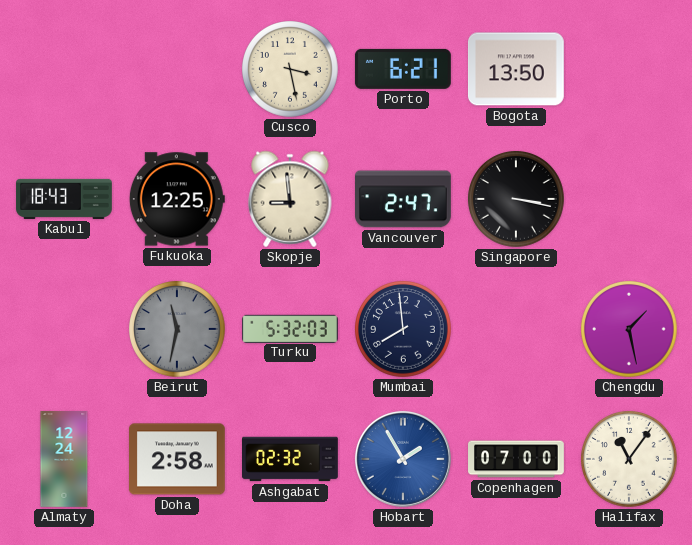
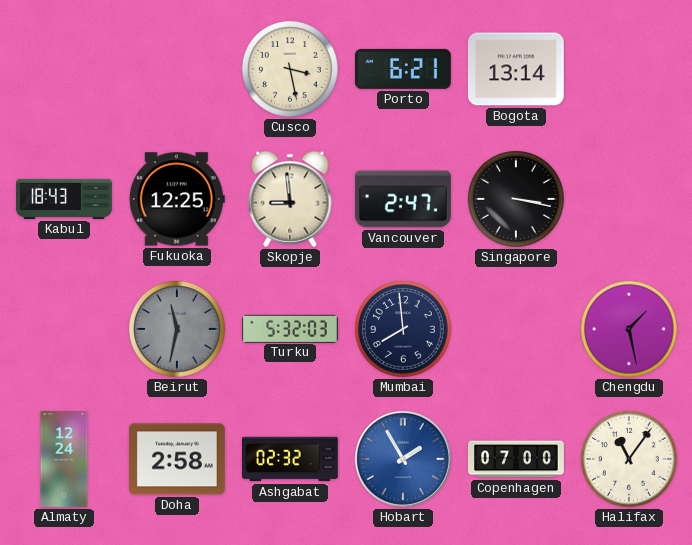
Bogota: 13:50 -> 13:14
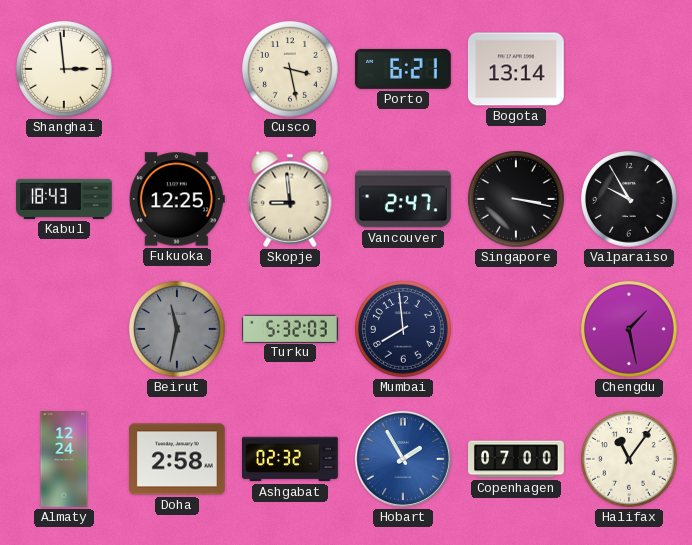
Shanghai: none -> 2:59
Valparaiso: none -> 9:55
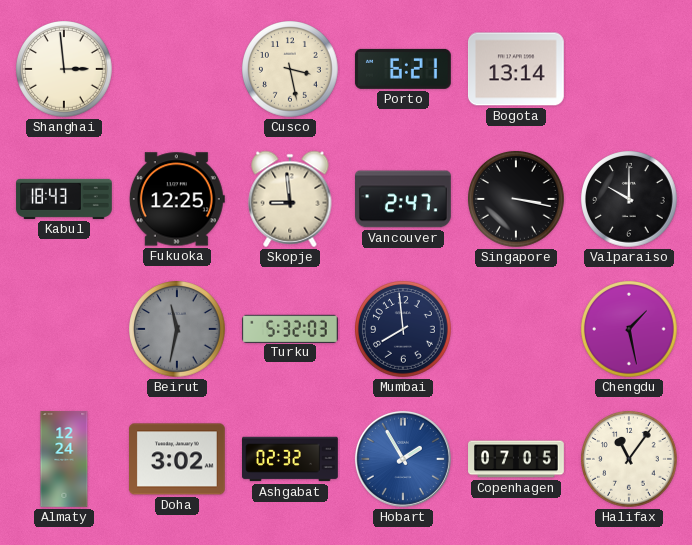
Valparaiso: 9:55 -> 10:00
Doha: 2:58 -> 3:02
Copenhagen: 07:00 -> 07:05
